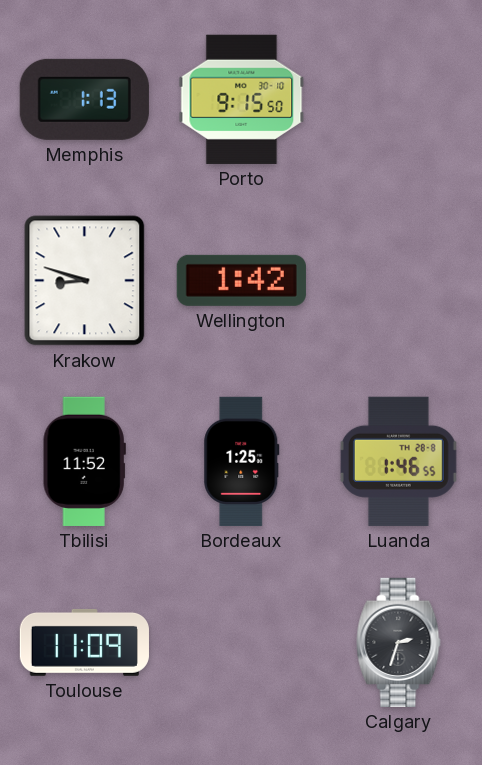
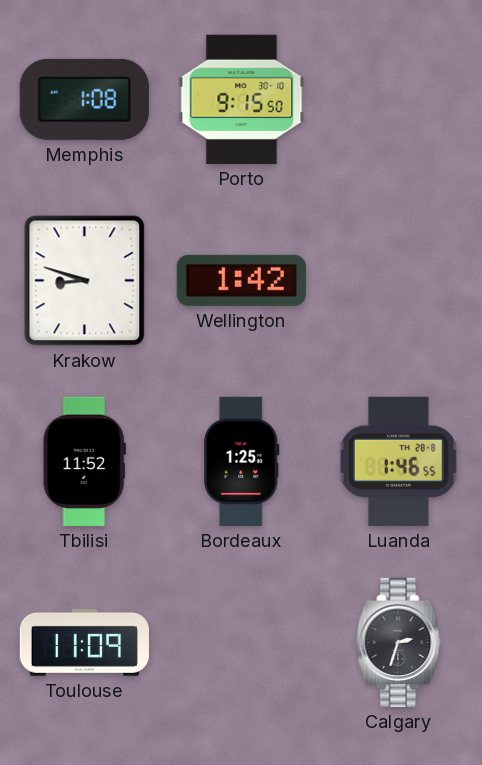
Memphis: 1:13 -> 1:08
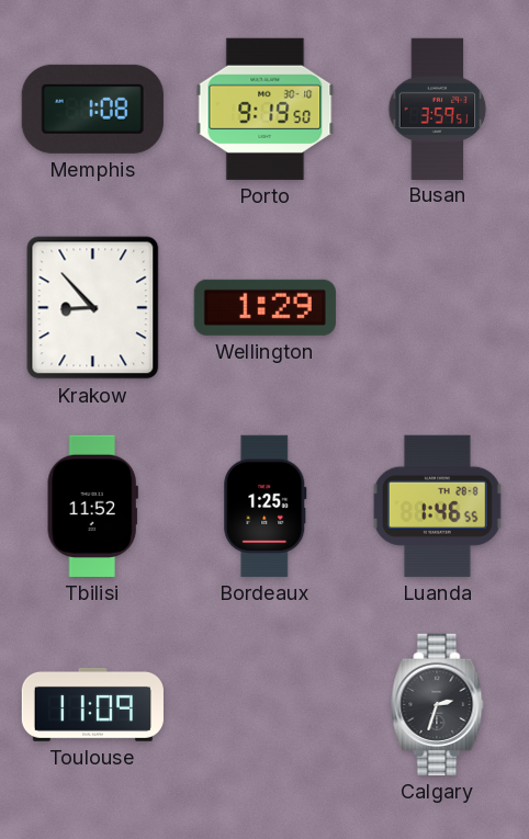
Porto: 9:15 -> 9:19
Busan: none -> 3:59
Krakow: 8:48 -> 8:53
Wellington: 1:42 -> 1:29
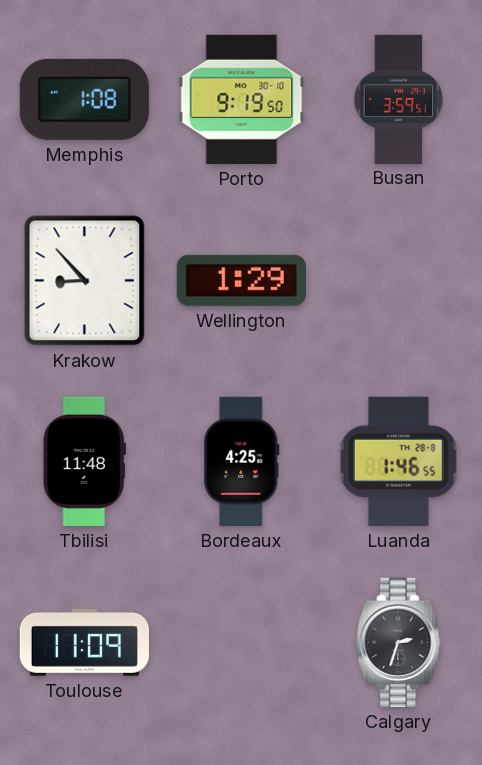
Tbilisi: 11:52 -> 11:48
Bordeaux: 1:25 -> 4:25
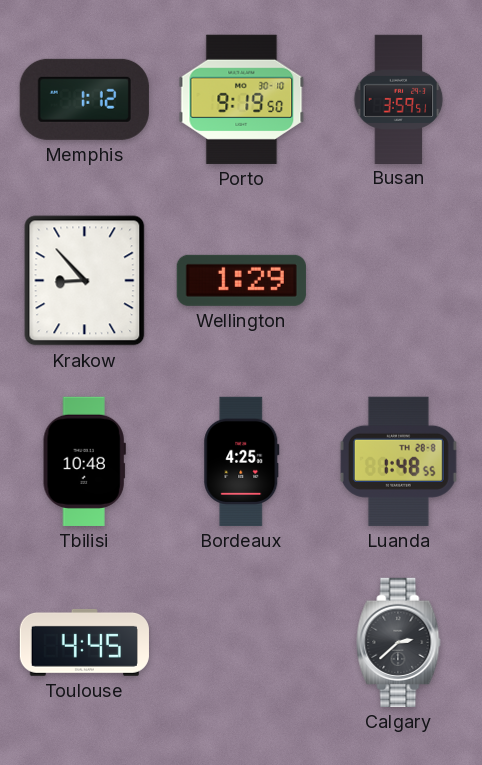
Memphis: 1:08 -> 1:12
Tbilisi: 11:48 -> 10:48
Luanda: 1:46 -> 1:48
Toulouse: 11:09 -> 4:45
Calgary: 2:33 -> 2:38
